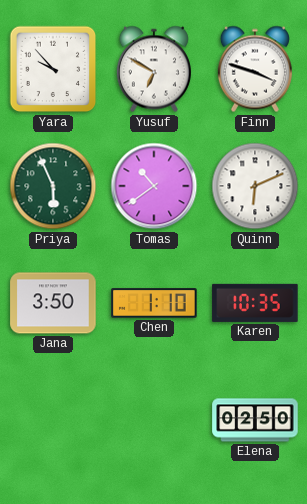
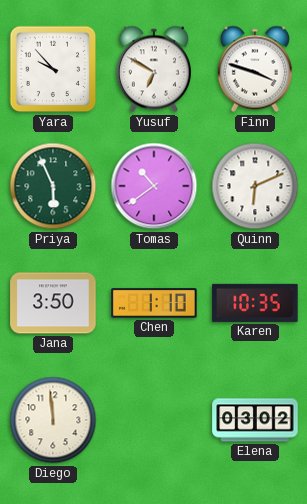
Diego: none -> 11:59
Elena: 02:50 -> 03:02
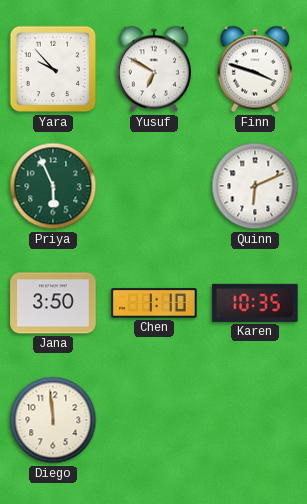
Tomas: 10:39 -> none
Elena: 03:02 -> none
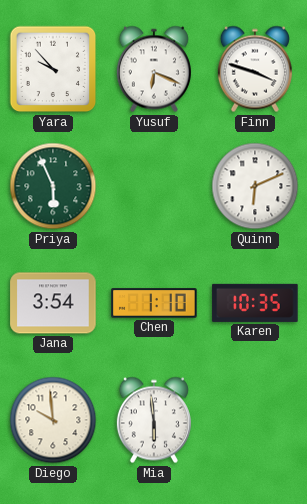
Yusuf: 6:50 -> 6:19
Jana: 3:50 -> 3:54
Diego: 11:59 -> 9:59
Mia: none -> 5:59
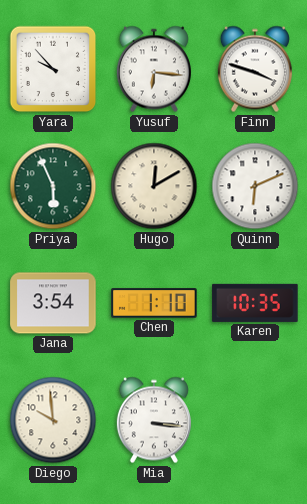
Yusuf: 6:19 -> 6:16
Hugo: none -> 12:10
Mia: 5:59 -> 3:16
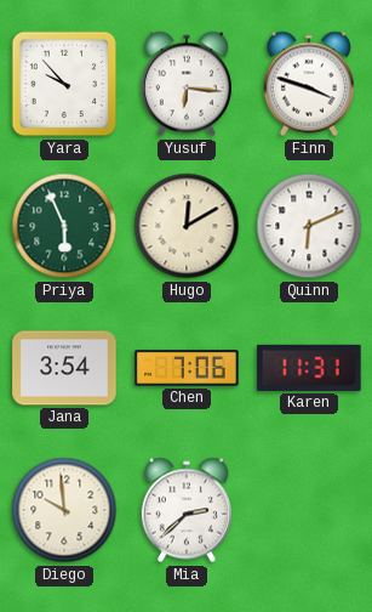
Chen: 1:10 -> 7:06
Karen: 10:35 -> 11:31
Mia: 3:16 -> 2:38
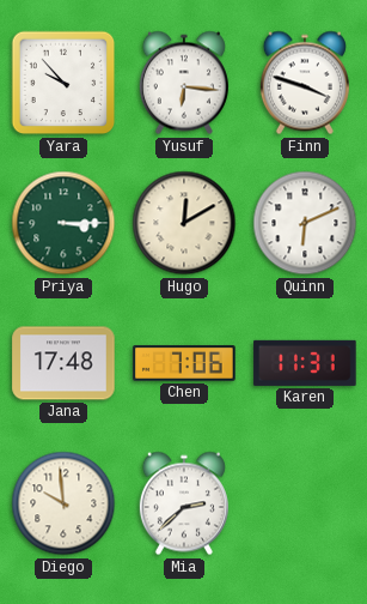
Priya: 5:56 -> 3:15
Jana: 3:54 -> 17:48
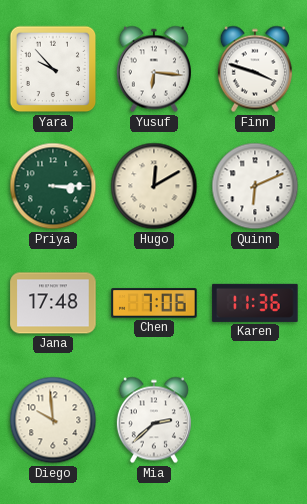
Karen: 11:31 -> 11:36
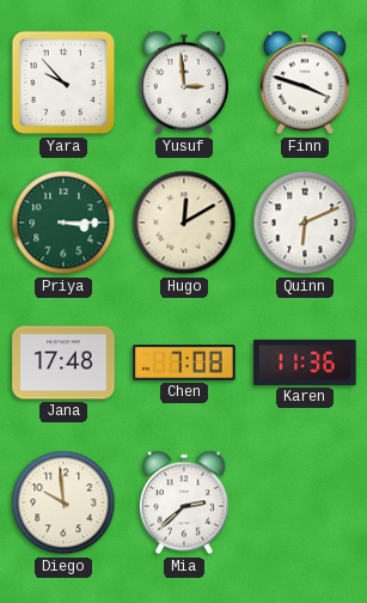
Yusuf: 6:16 -> 2:59
Chen: 7:06 -> 7:08
